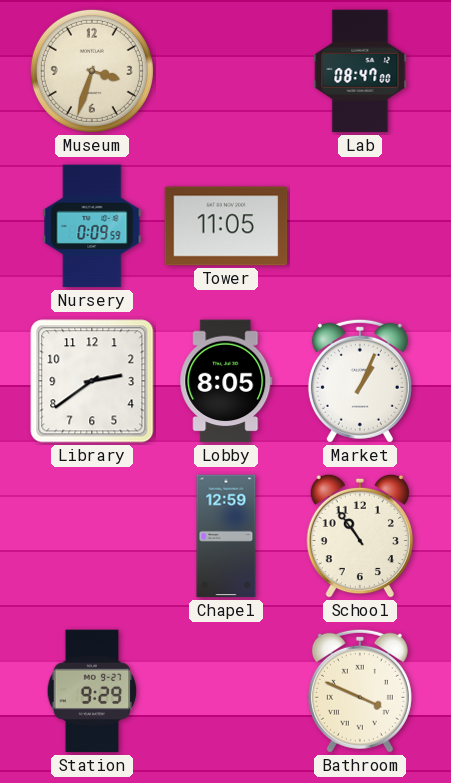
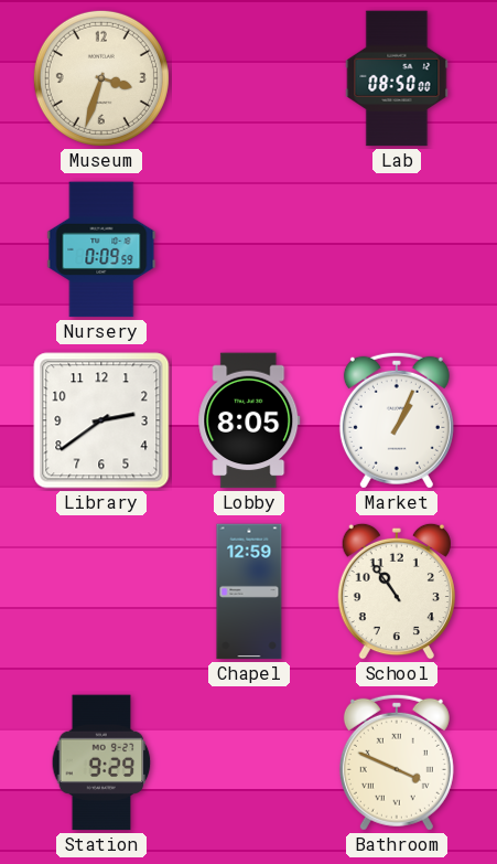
Lab: 08:47 -> 08:50
Tower: 11:05 -> none
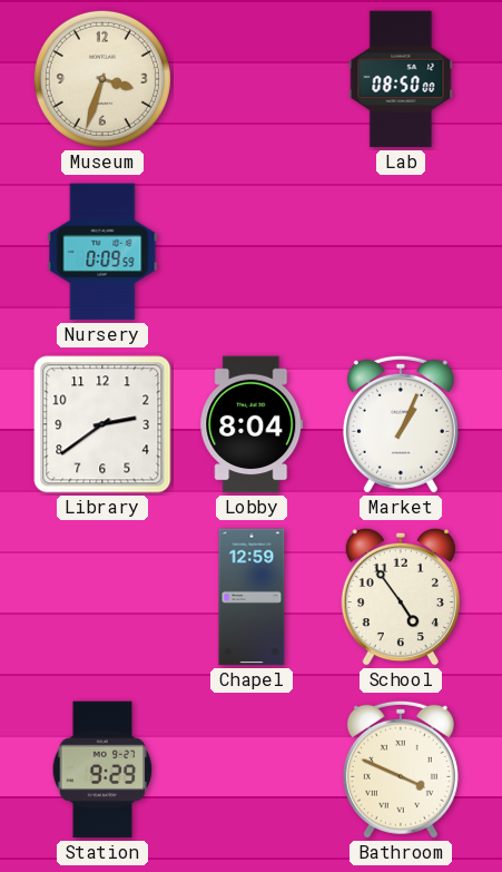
Lobby: 8:05 -> 8:04
School: 10:54 -> 4:54
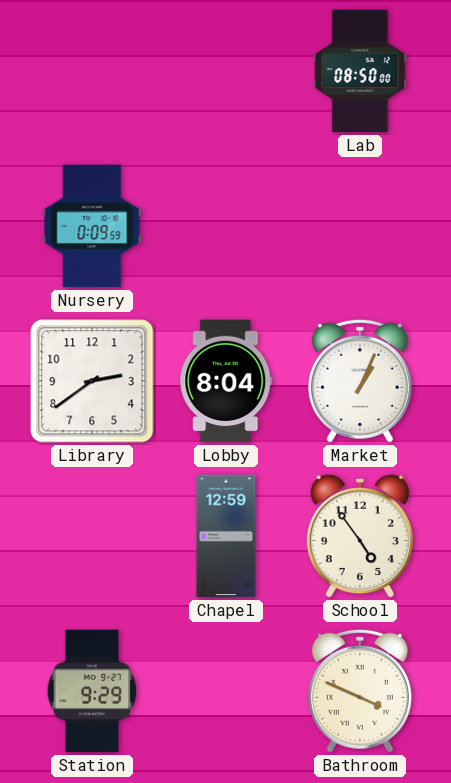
Museum: 3:33 -> none
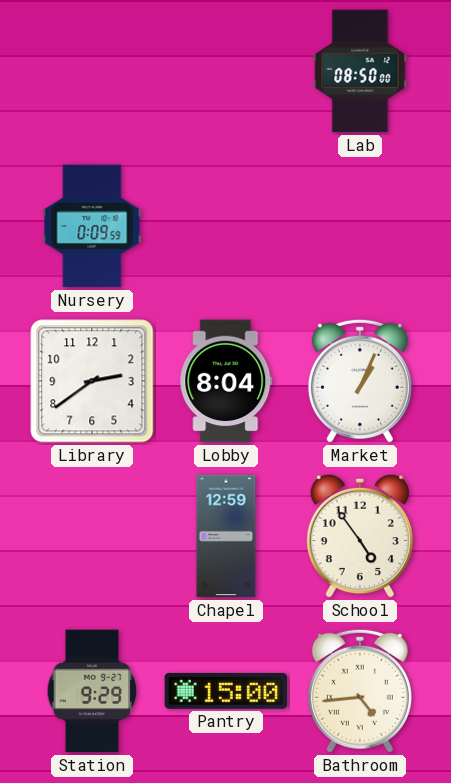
Pantry: none -> 15:00
Bathroom: 3:49 -> 4:44
